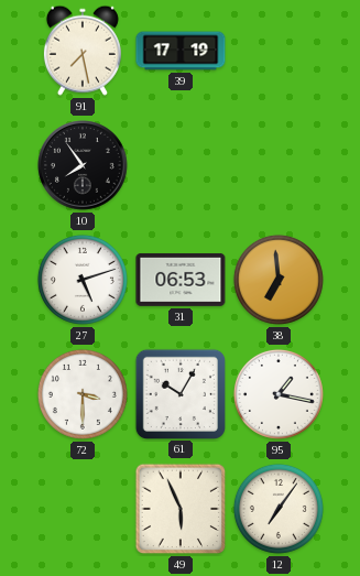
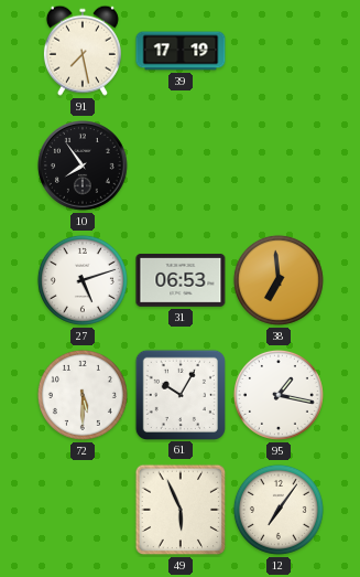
72: 3:30 -> 5:30
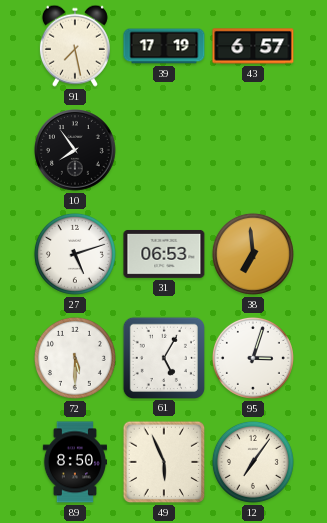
43: none -> 6:57
61: 10:05 -> 5:05
95: 1:17 -> 3:03
89: none -> 8:50
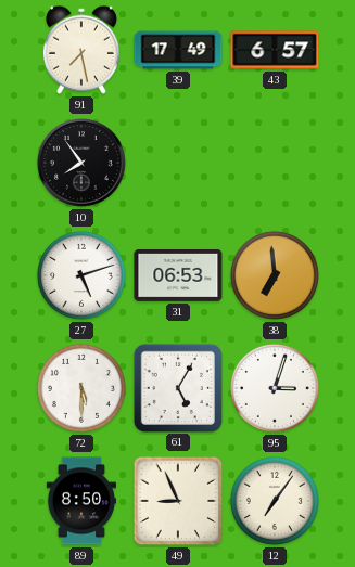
39: 17:19 -> 17:49
49: 5:56 -> 8:56
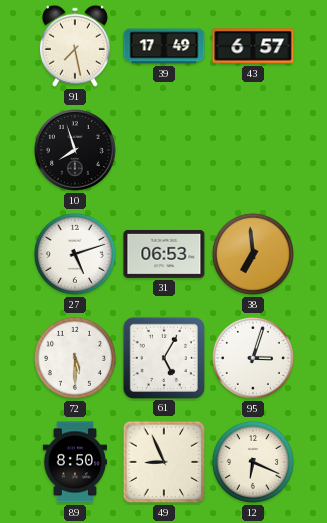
10: 7:54 -> 7:57
12: 7:06 -> 6:19
